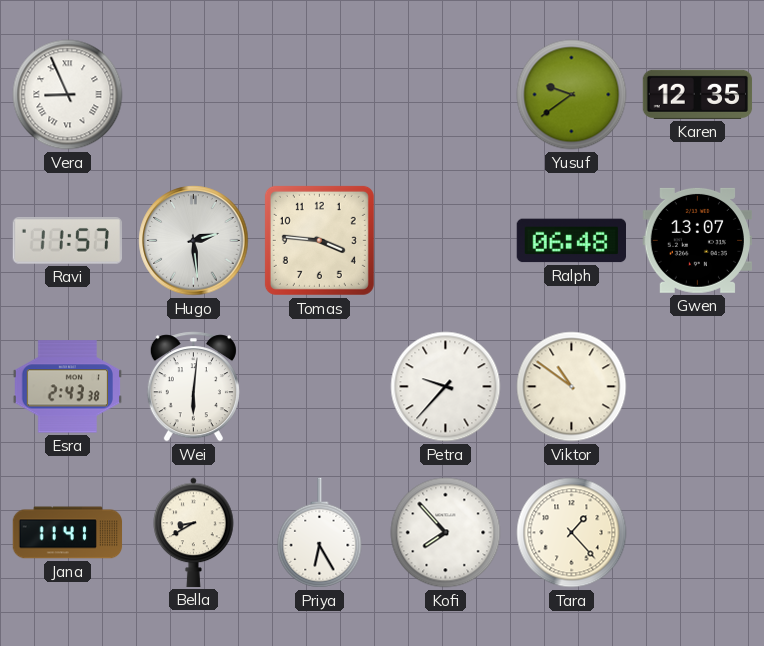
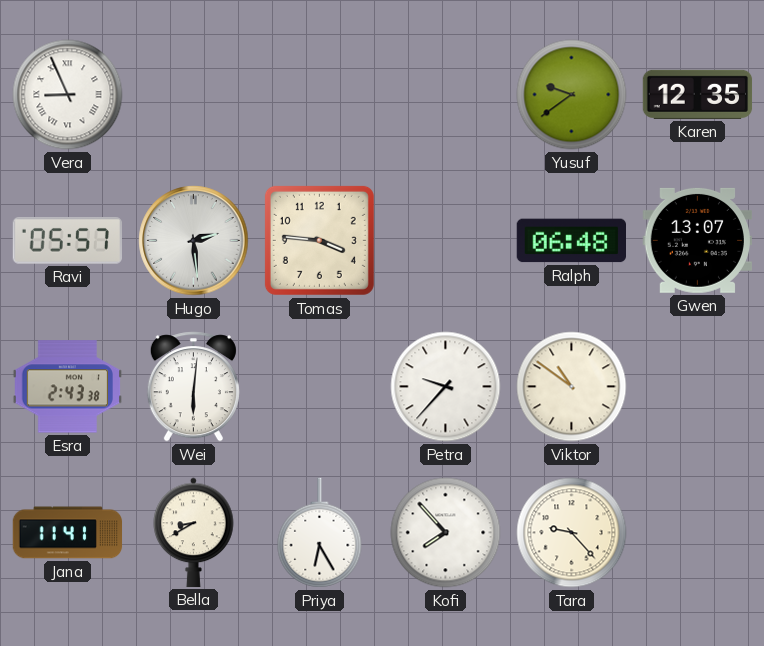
Ravi: 11:57 -> 05:57
Tara: 1:23 -> 9:23
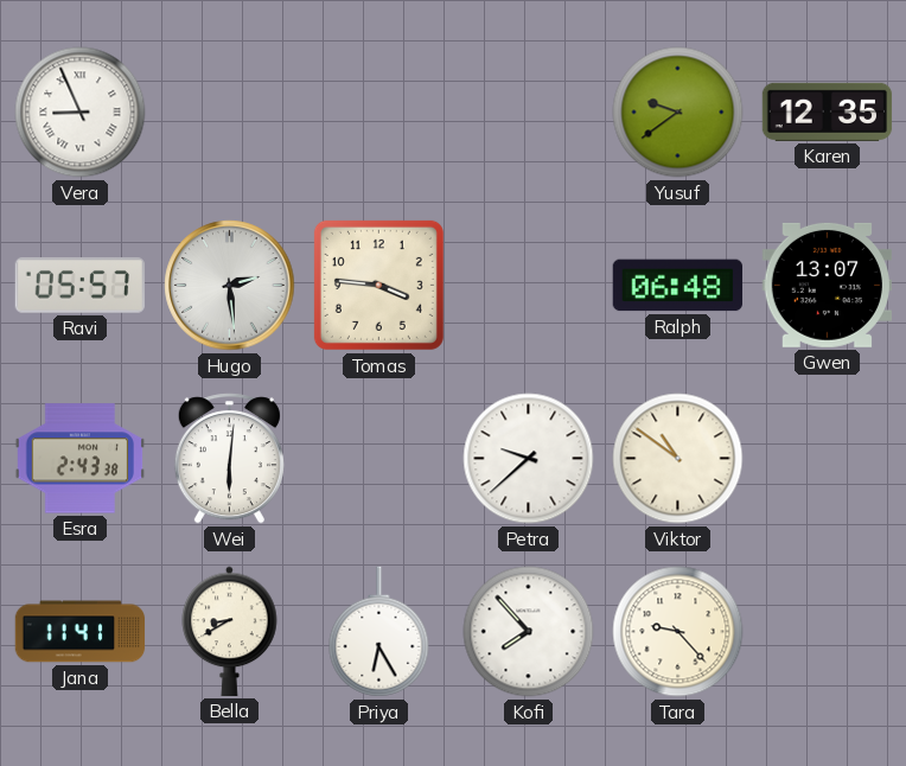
Petra: 9:37 -> 9:38
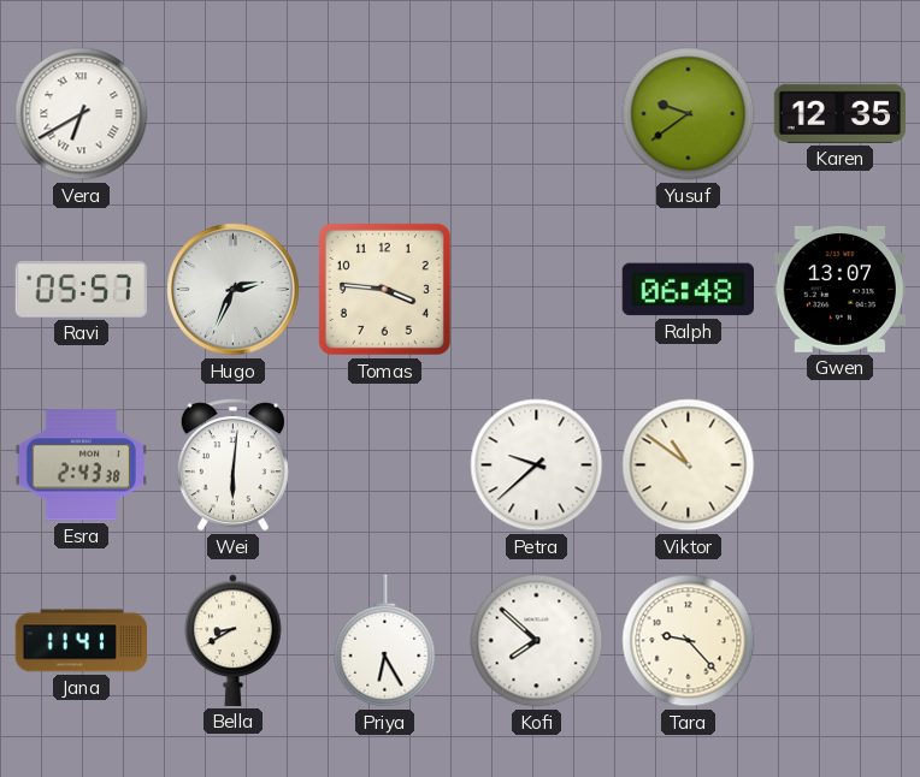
Vera: 8:56 -> 6:40
Hugo: 2:29 -> 2:34
Kofi: 7:53 -> 7:52
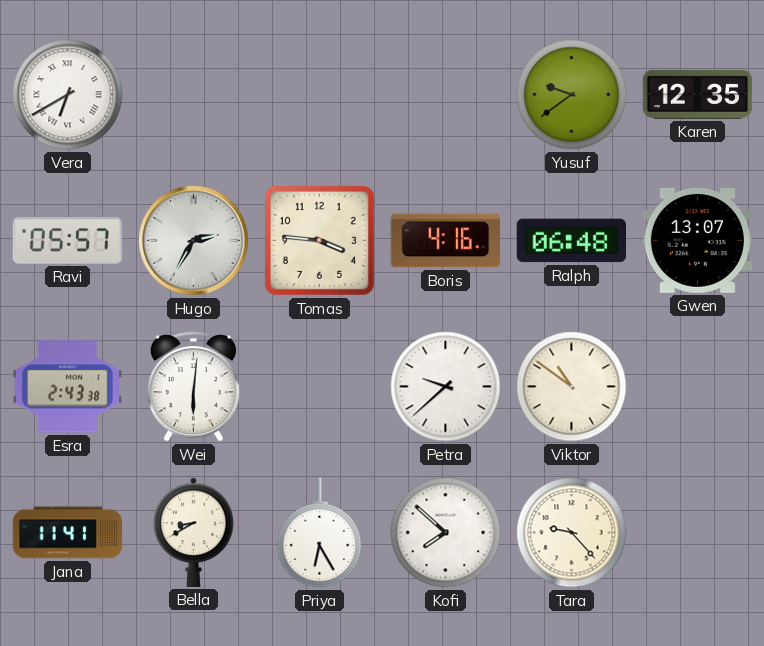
Hugo: 2:34 -> 2:35
Boris: none -> 4:16
